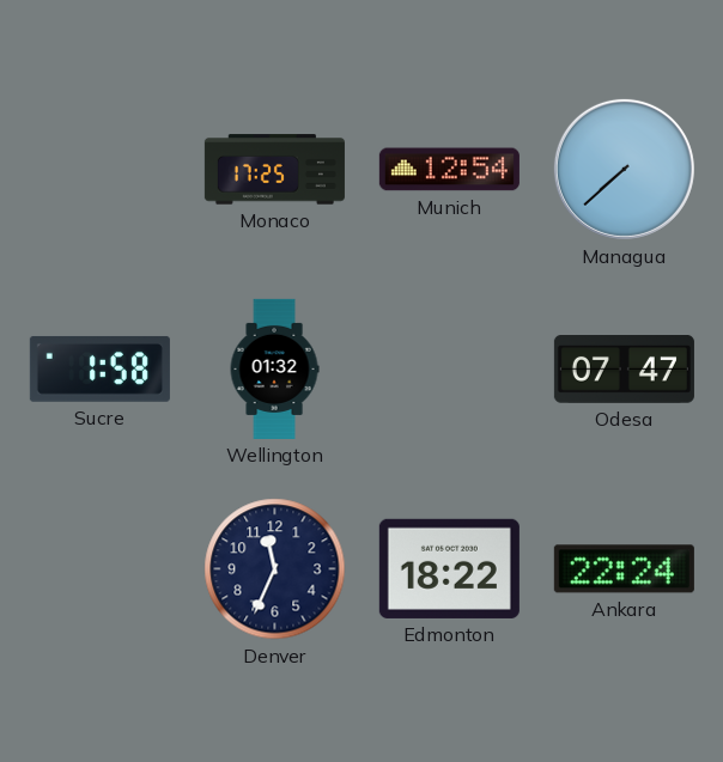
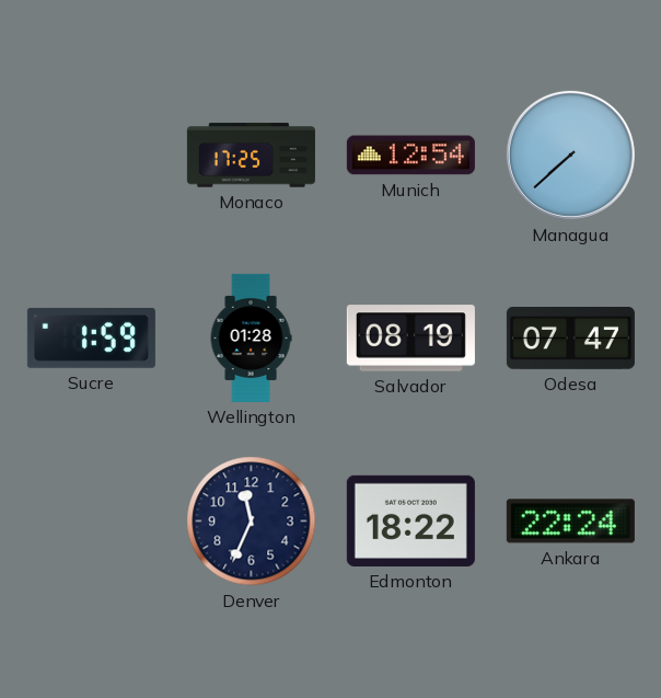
Sucre: 1:58 -> 1:59
Wellington: 01:32 -> 01:28
Salvador: none -> 08:19
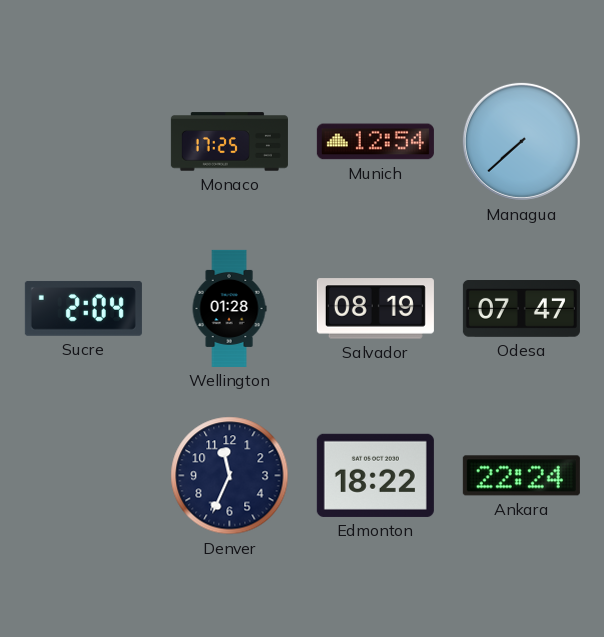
Sucre: 1:59 -> 2:04
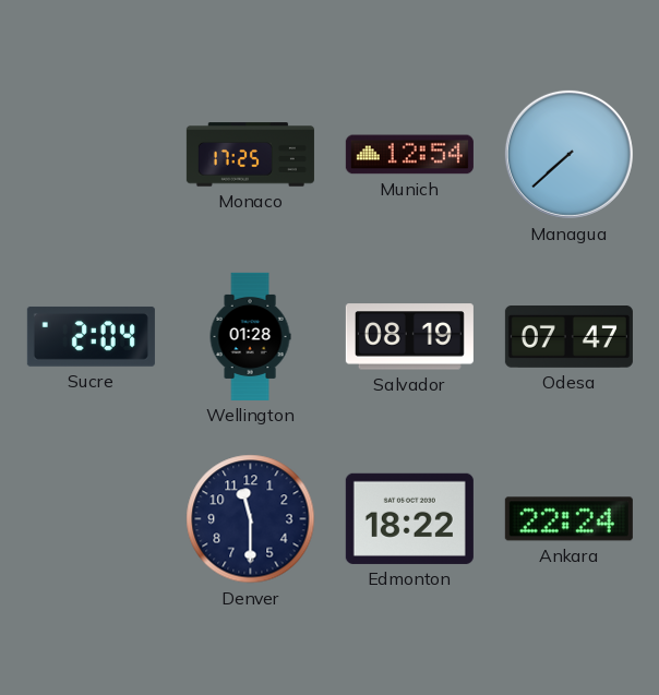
Denver: 11:34 -> 11:30
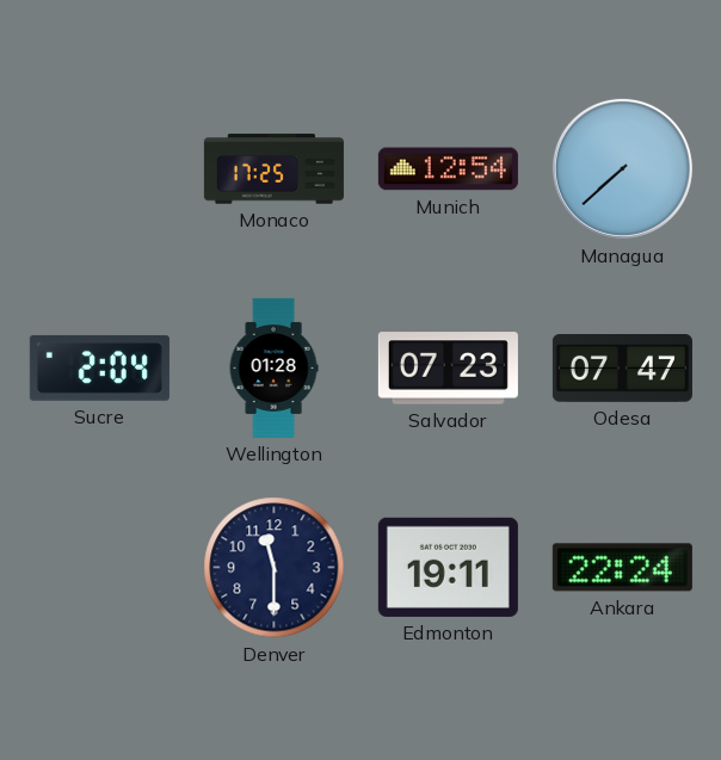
Salvador: 08:19 -> 07:23
Edmonton: 18:22 -> 19:11
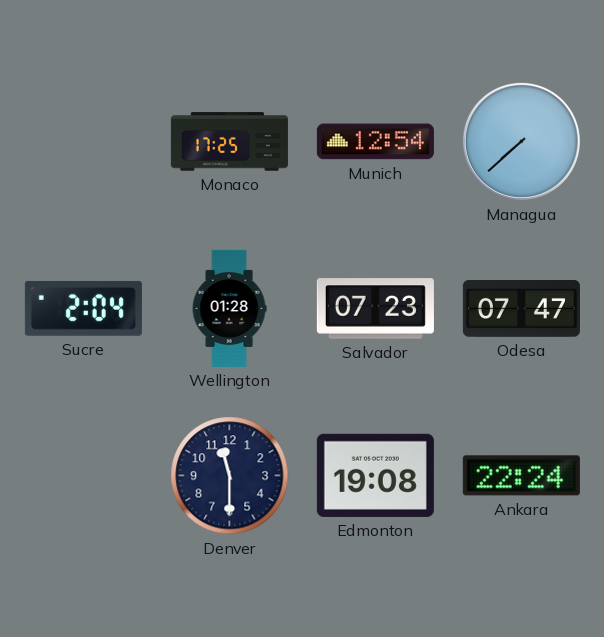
Edmonton: 19:11 -> 19:08
